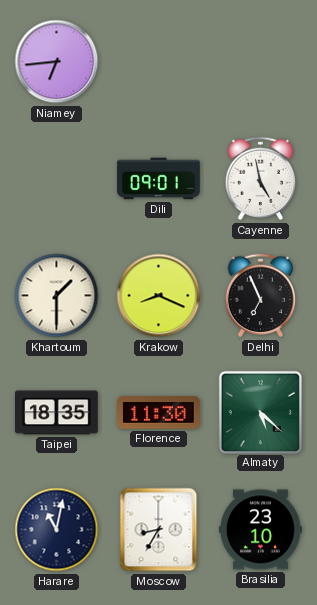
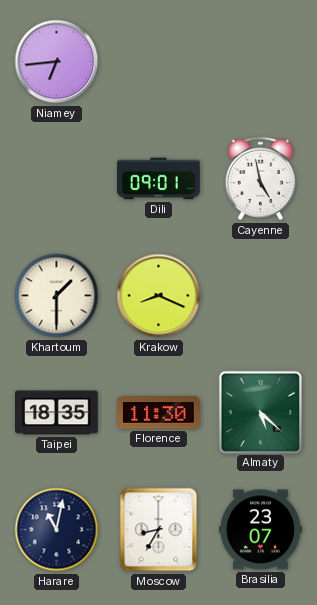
Delhi: 6:56 -> none
Brasilia: 23:10 -> 23:07
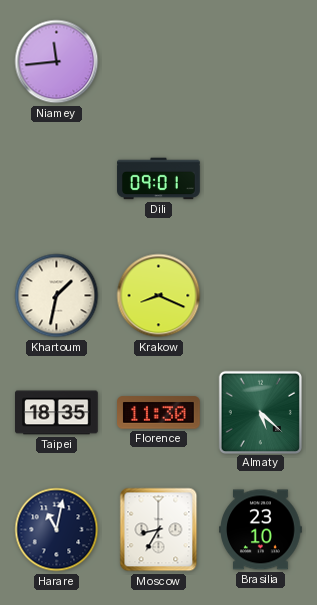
Niamey: 6:44 -> 11:44
Cayenne: 4:58 -> none
Khartoum: 1:30 -> 1:32
Brasilia: 23:07 -> 23:10
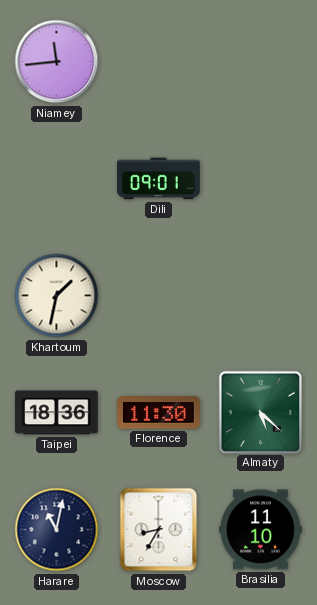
Krakow: 8:19 -> none
Taipei: 18:35 -> 18:36
Brasilia: 23:10 -> 11:10
